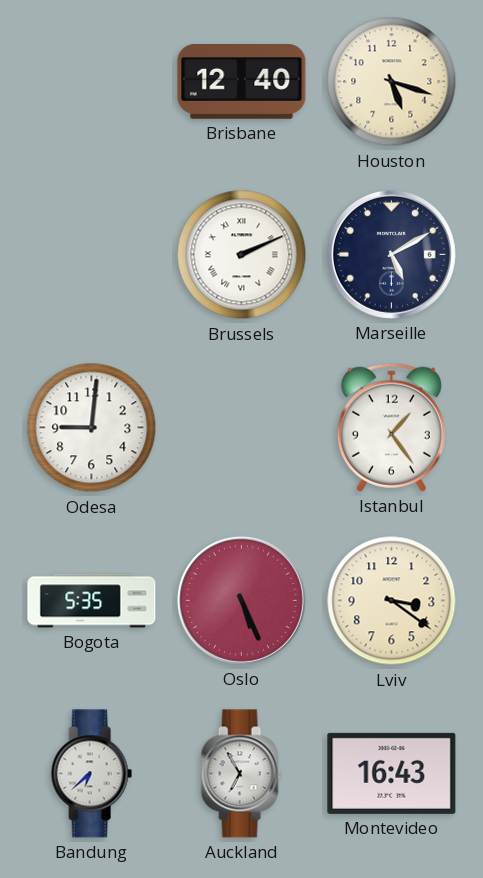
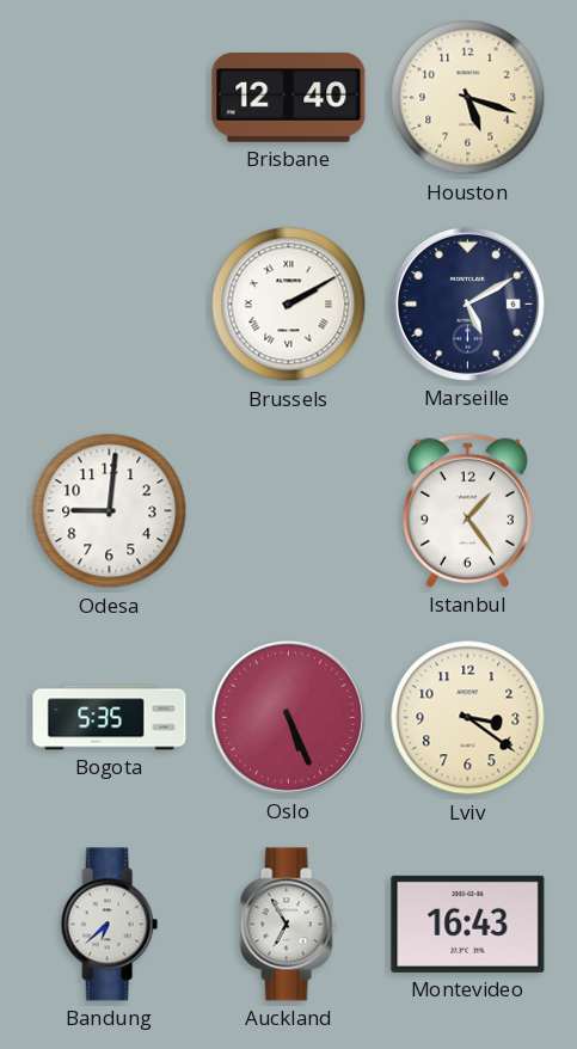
Brussels: 2:11 -> 2:10
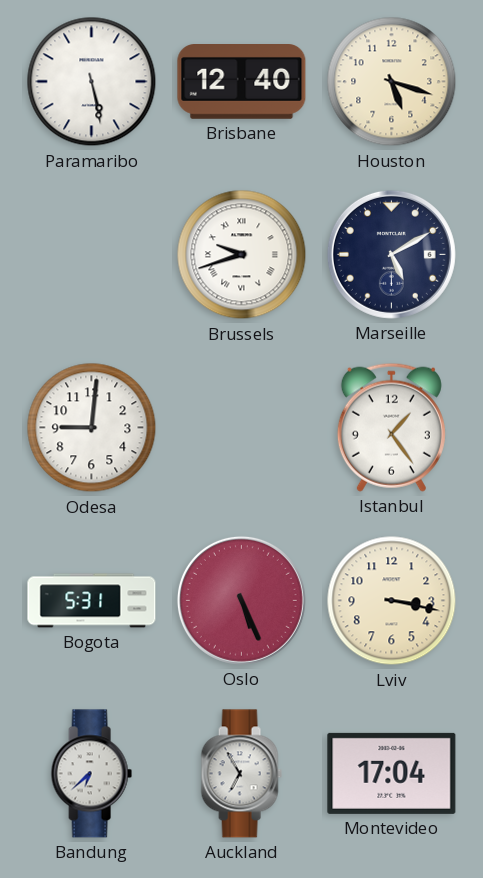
Paramaribo: none -> 5:28
Brussels: 2:10 -> 9:42
Bogota: 5:35 -> 5:31
Lviv: 3:21 -> 3:17
Montevideo: 16:43 -> 17:04
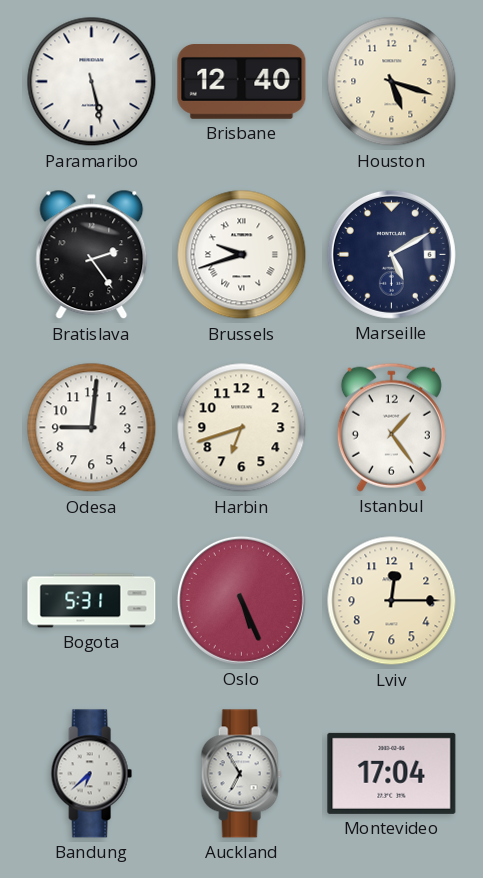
Bratislava: none -> 2:24
Harbin: none -> 6:42
Lviv: 3:17 -> 12:15
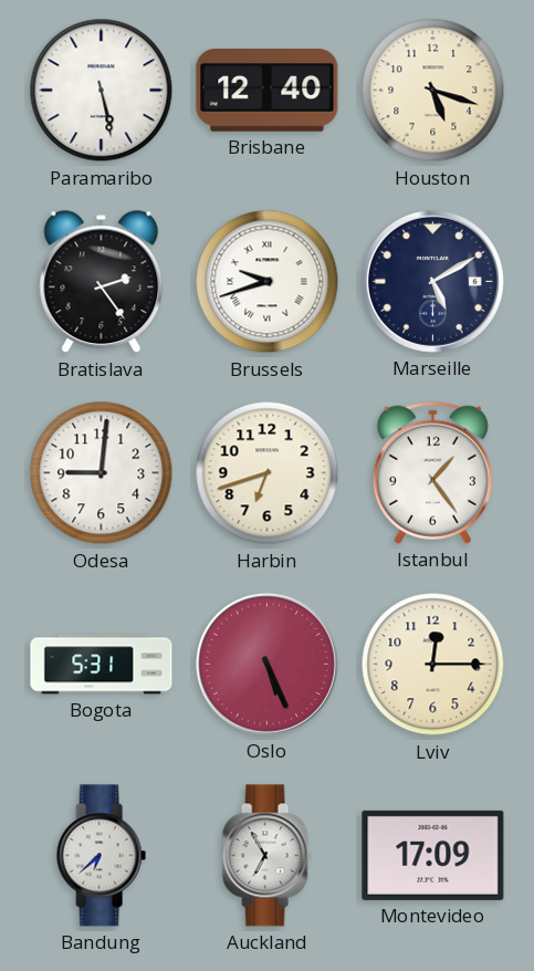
Montevideo: 17:04 -> 17:09
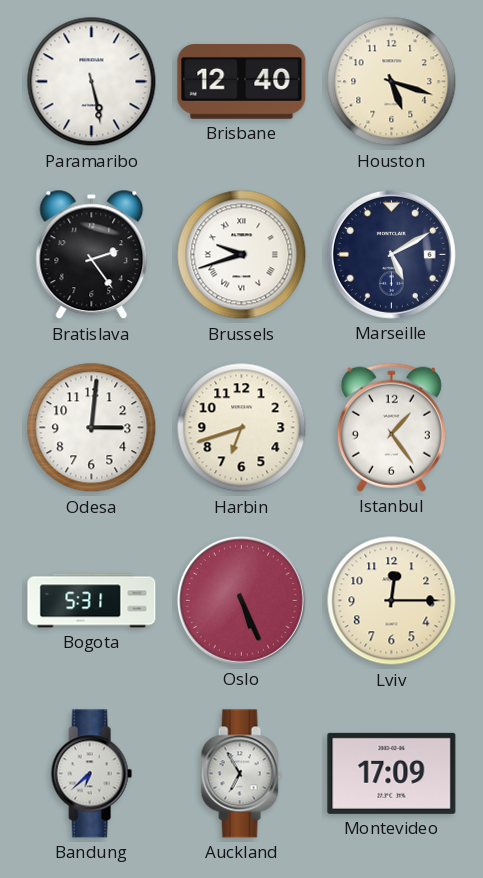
Odesa: 9:01 -> 3:01
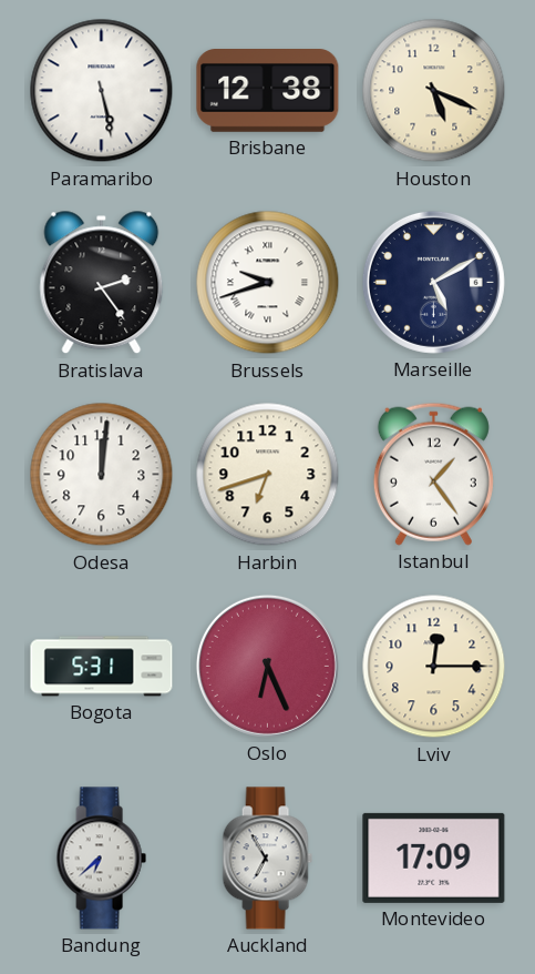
Brisbane: 12:40 -> 12:38
Houston: 5:18 -> 5:19
Odesa: 3:01 -> 12:01
Oslo: 5:26 -> 6:26
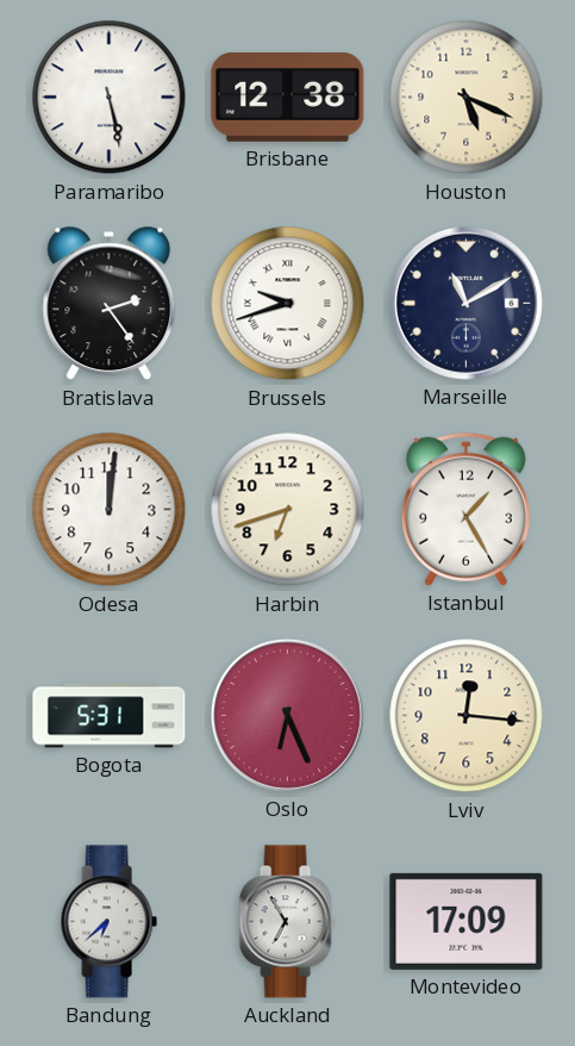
Marseille: 5:10 -> 11:10
Istanbul: 1:24 -> 1:25
Lviv: 12:15 -> 12:16
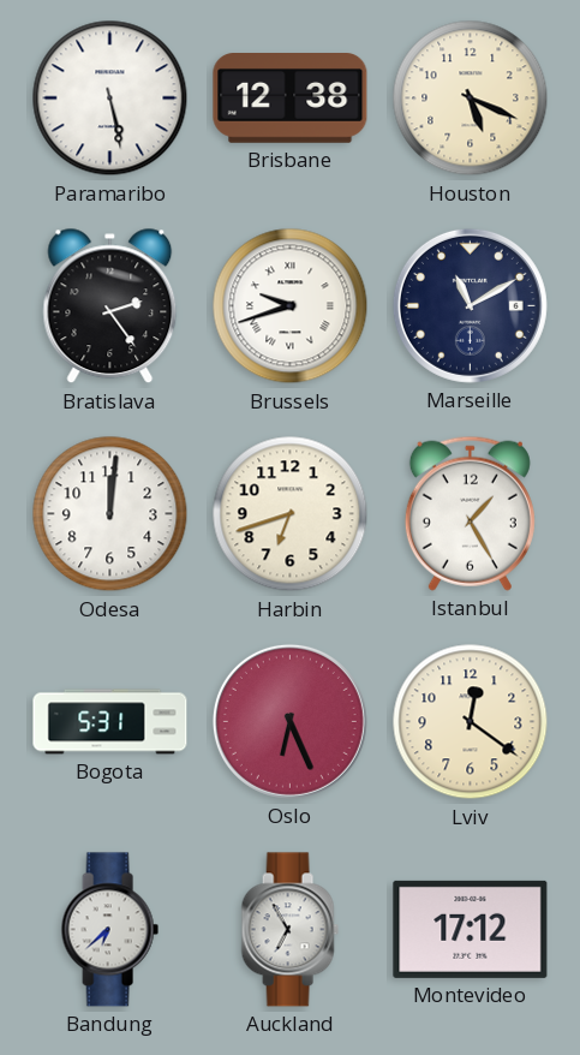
Lviv: 12:16 -> 12:21
Montevideo: 17:09 -> 17:12
